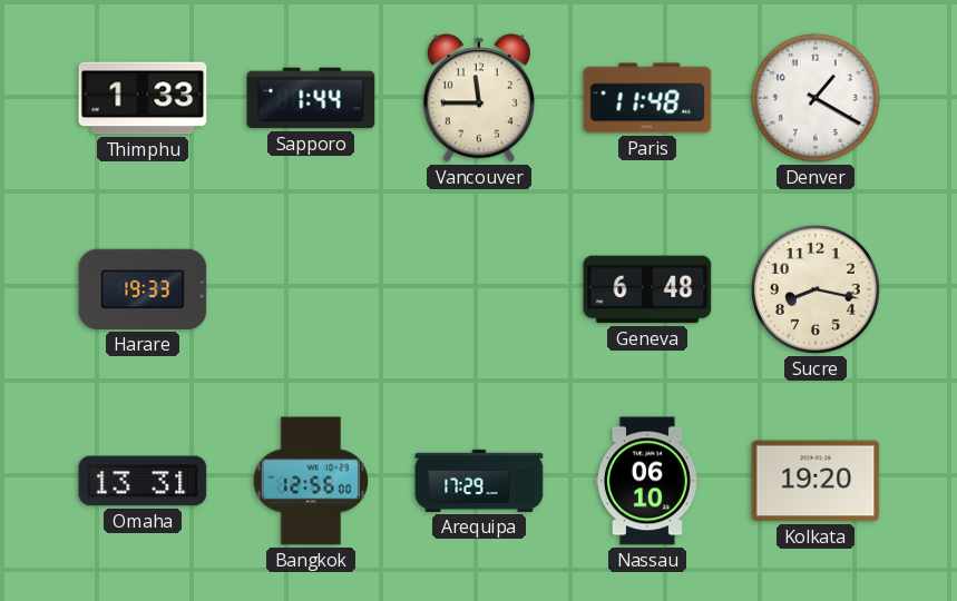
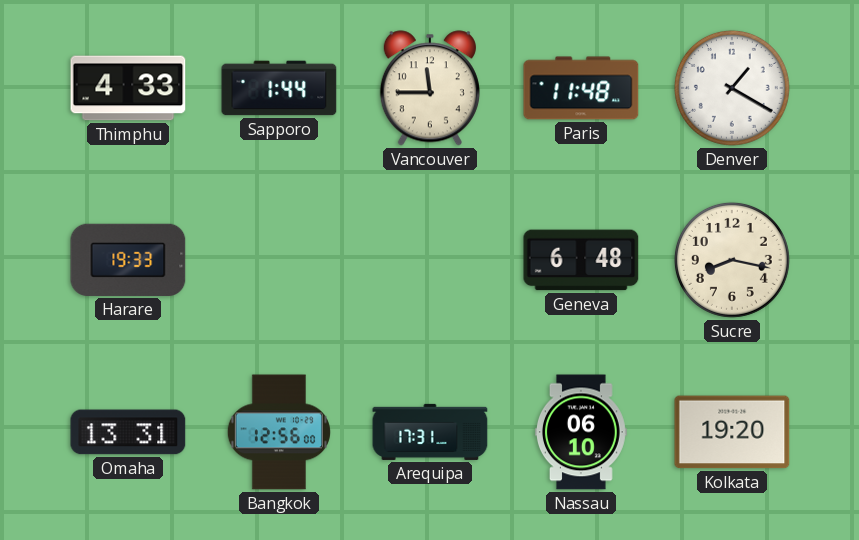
Thimphu: 1:33 -> 4:33
Arequipa: 17:29 -> 17:31
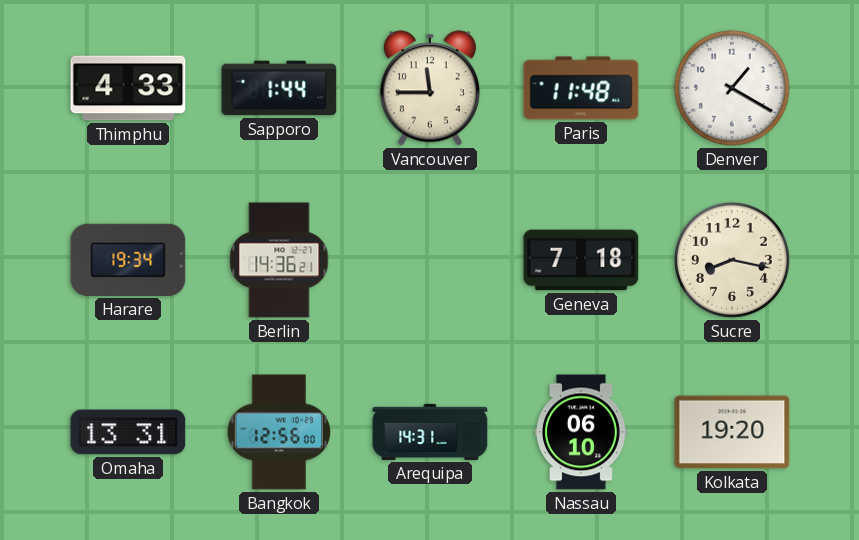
Harare: 19:33 -> 19:34
Berlin: none -> 14:36
Geneva: 6:48 -> 7:18
Arequipa: 17:31 -> 14:31
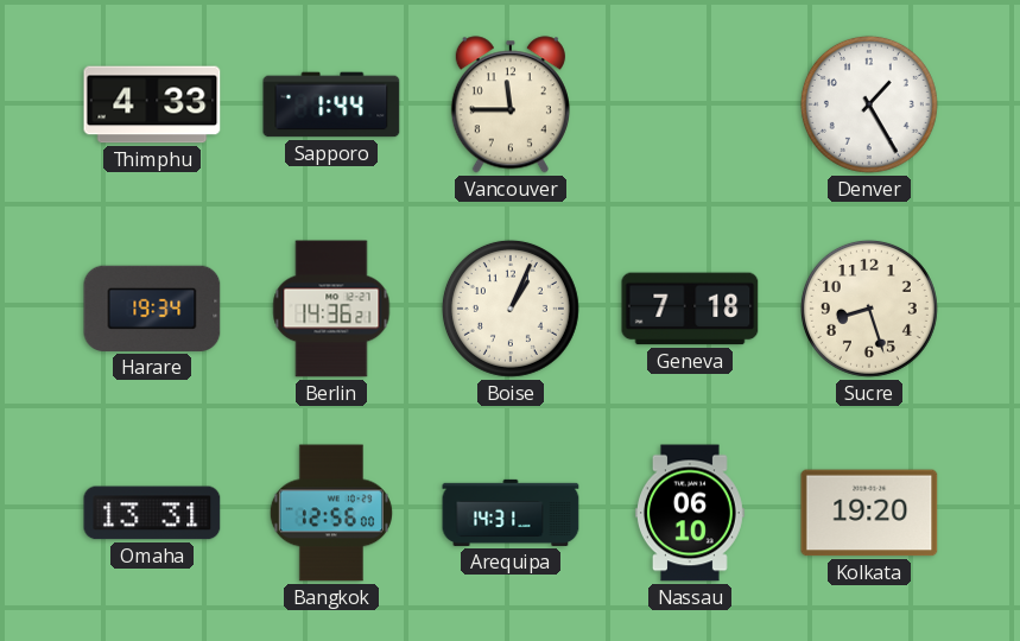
Paris: 11:48 -> none
Denver: 1:20 -> 1:25
Boise: none -> 1:04
Sucre: 8:17 -> 8:27
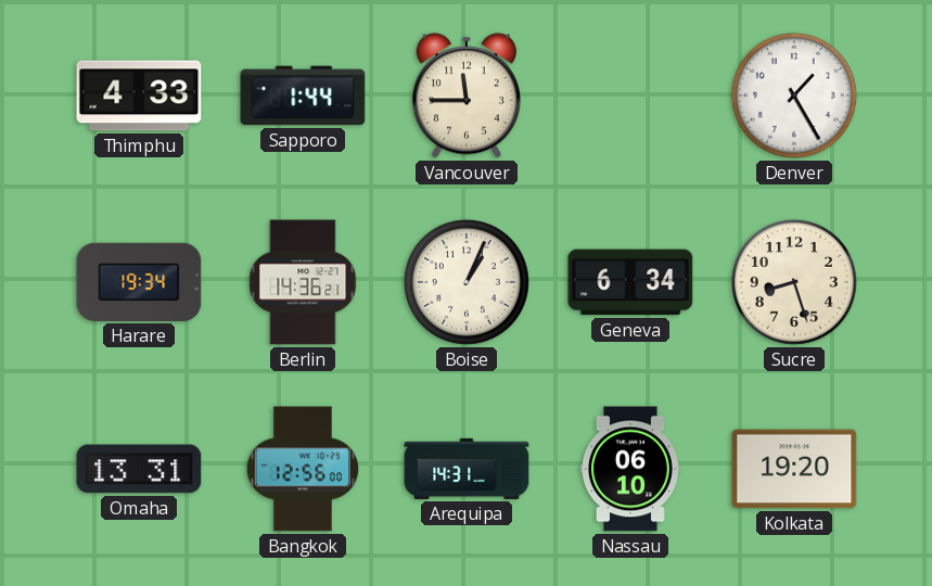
Geneva: 7:18 -> 6:34
